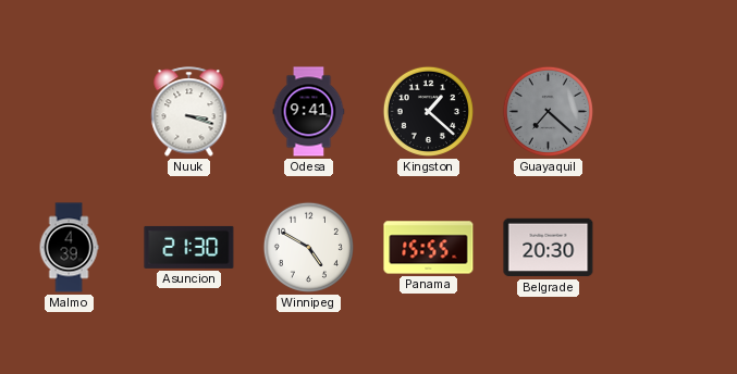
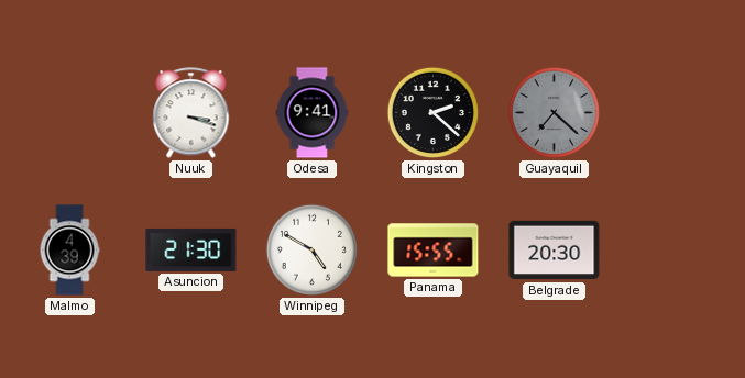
Kingston: 1:22 -> 2:22
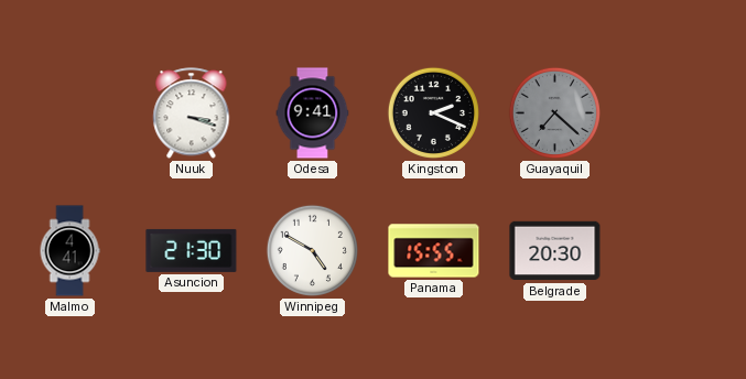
Kingston: 2:22 -> 2:19
Malmo: 4:39 -> 4:41
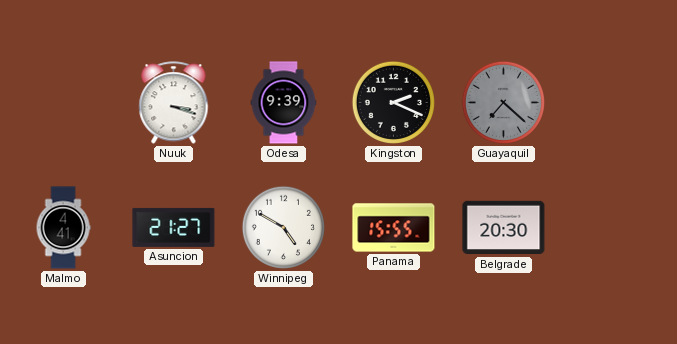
Odesa: 9:41 -> 9:39
Asuncion: 21:30 -> 21:27
